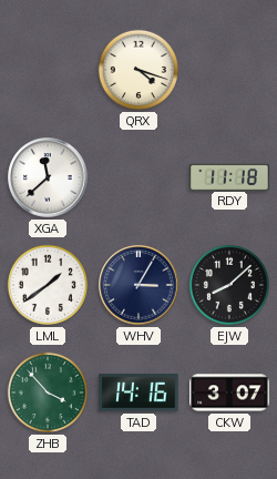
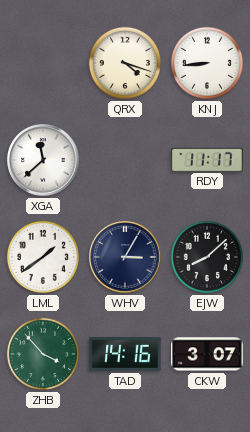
KNJ: none -> 8:44
RDY: 11:18 -> 11:17
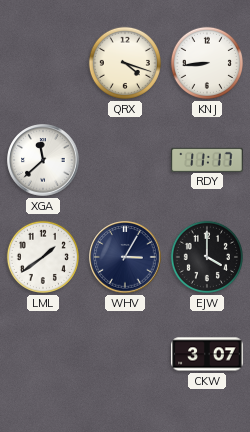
EJW: 8:08 -> 4:00
ZHB: 3:53 -> none
TAD: 14:16 -> none
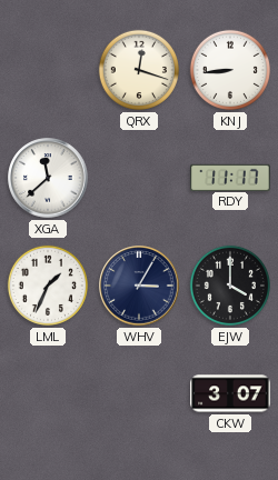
QRX: 4:18 -> 12:18
LML: 1:39 -> 1:34
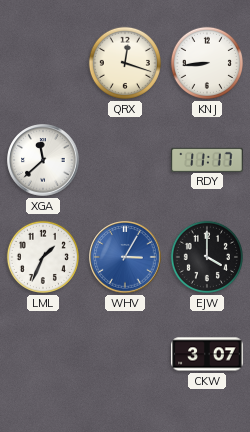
WHV dial: navy -> blue
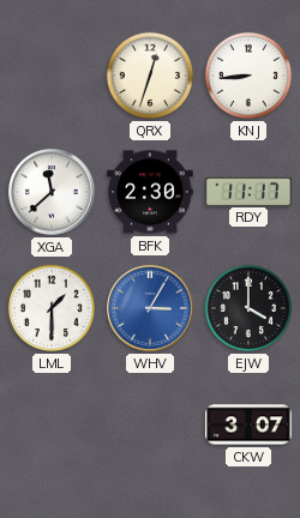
QRX: 12:18 -> 12:33
BFK: none -> 2:30
LML: 1:34 -> 1:30
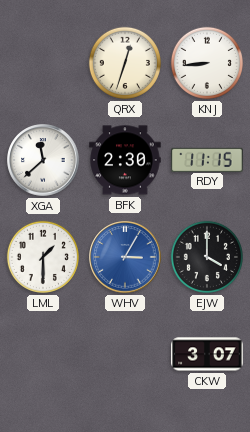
RDY: 11:17 -> 11:15
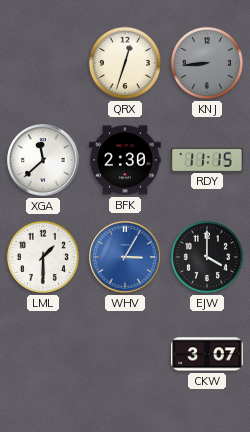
KNJ dial: white -> grey
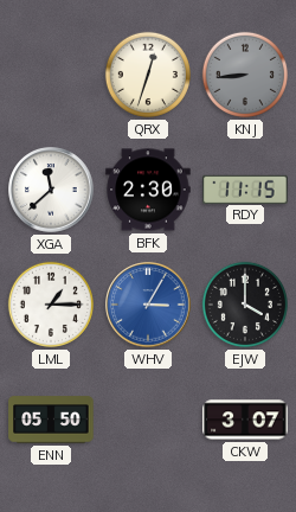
LML: 1:30 -> 1:15
ENN: none -> 05:50
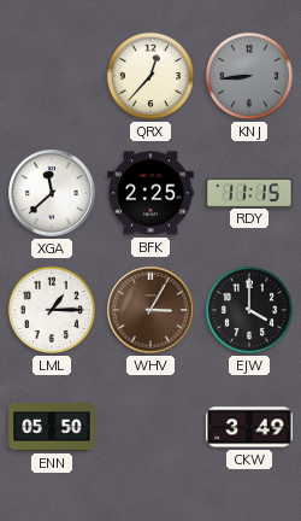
QRX: 12:33 -> 12:37
BFK: 2:30 -> 2:25
WHV dial: blue -> brown
CKW: 3:07 -> 3:49
